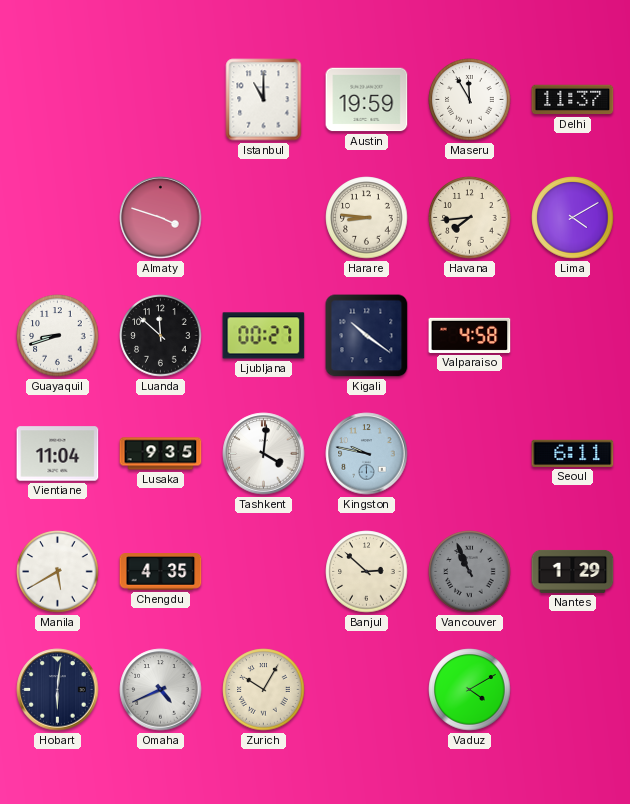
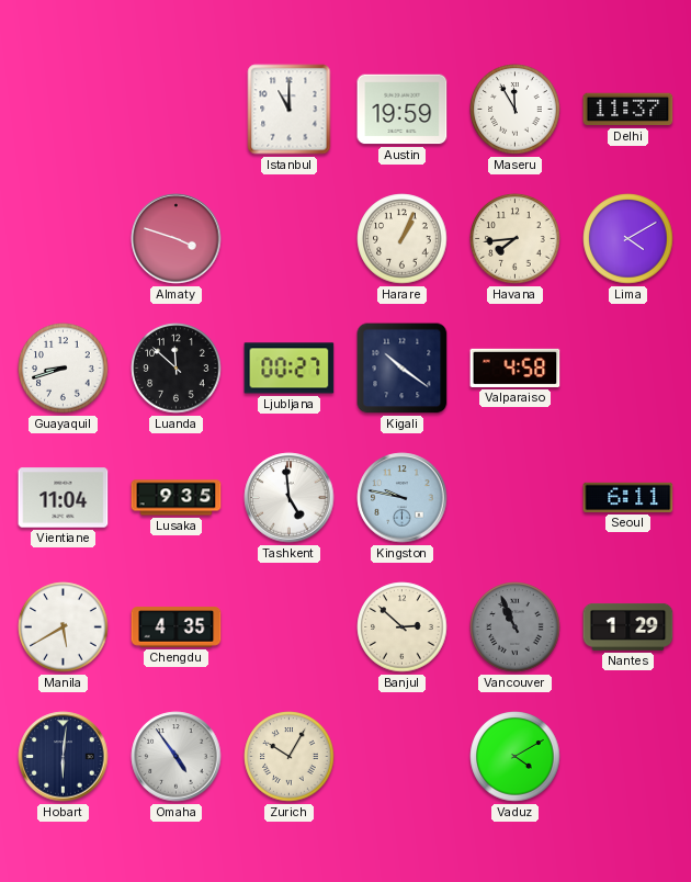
Harare: 8:46 -> 1:04
Tashkent: 4:01 -> 4:59
Omaha: 4:41 -> 4:54
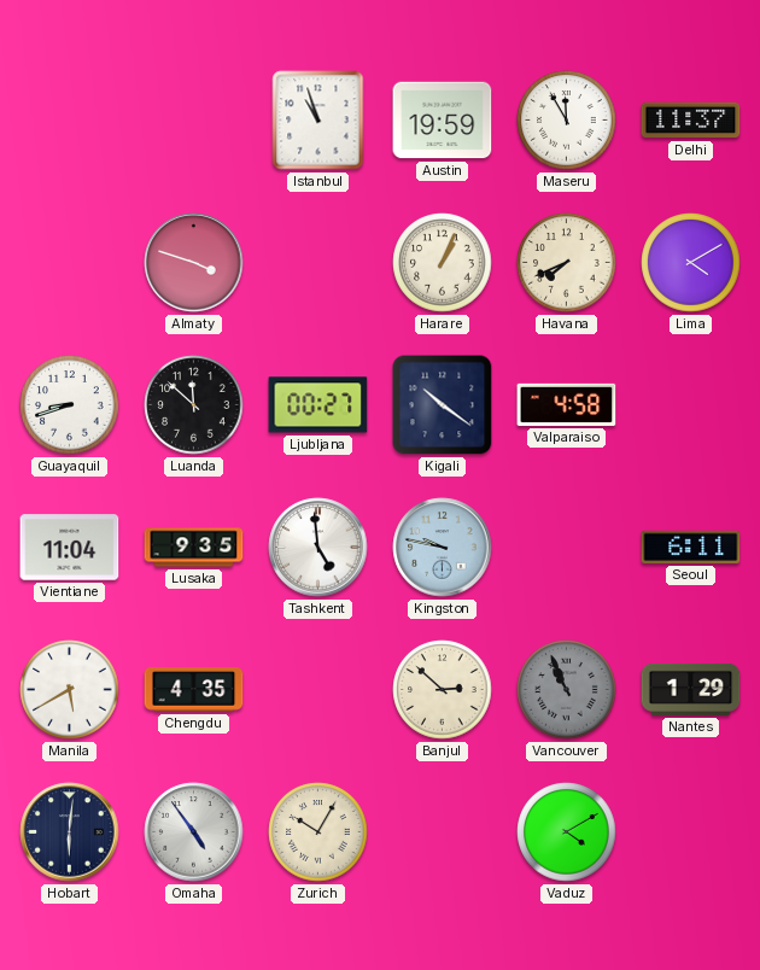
Istanbul: 11:00 -> 10:57
Havana: 7:44 -> 7:41
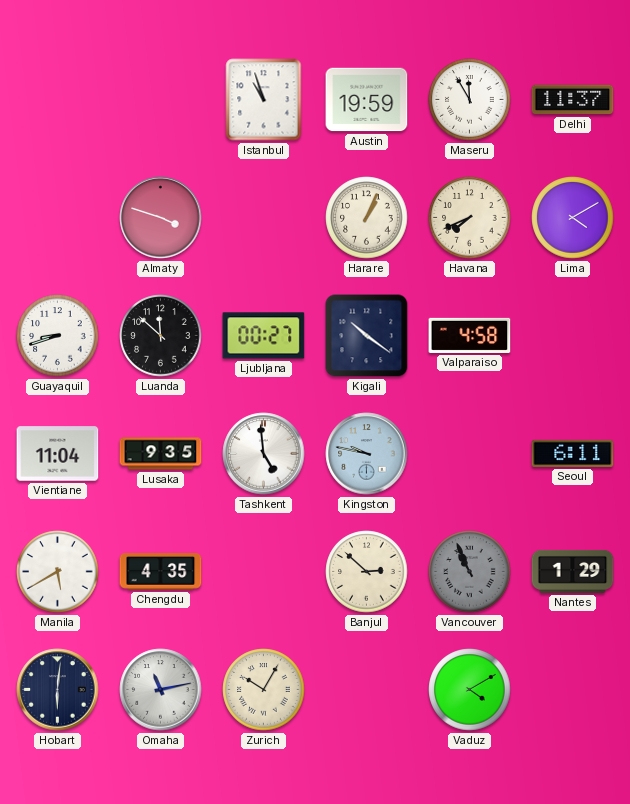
Omaha: 4:54 -> 11:13
